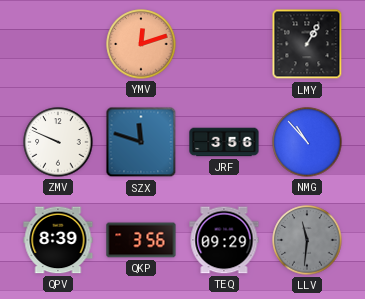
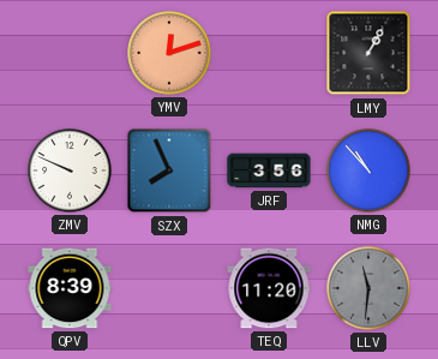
SZX: 11:48 -> 7:56
QKP: 3:56 -> none
TEQ: 09:29 -> 11:20
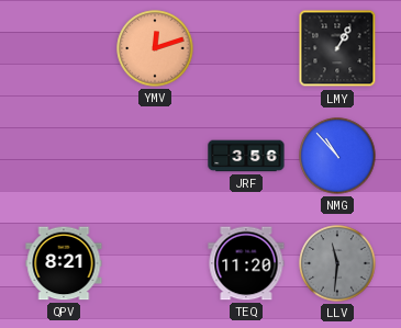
ZMV: 9:49 -> none
SZX: 7:56 -> none
QPV: 8:39 -> 8:21
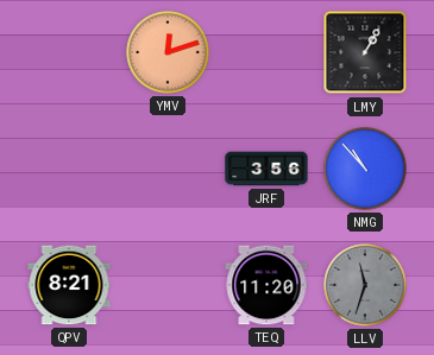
LLV: 11:31 -> 11:33
